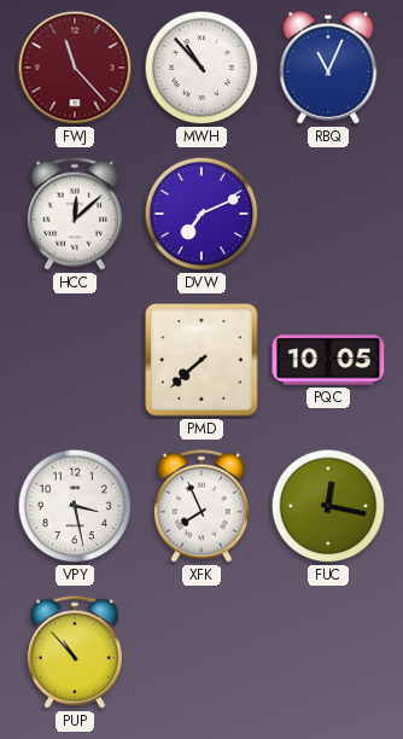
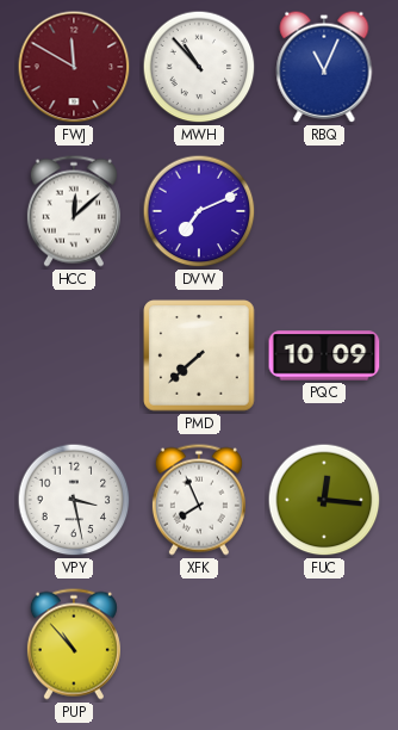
FWJ: 11:23 -> 11:50
PQC: 10:05 -> 10:09
FUC: 12:17 -> 12:16
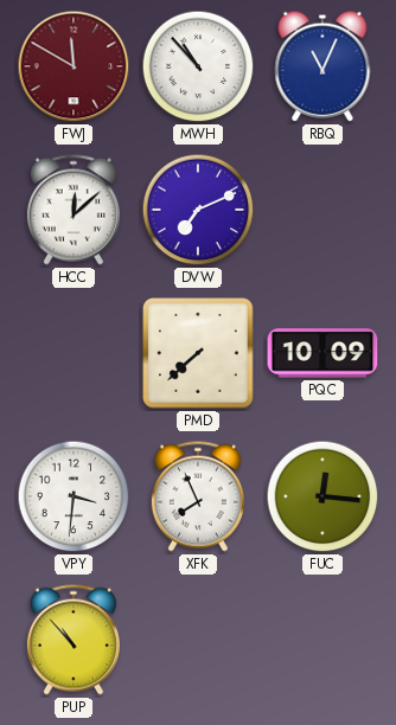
VPY: 3:28 -> 3:31
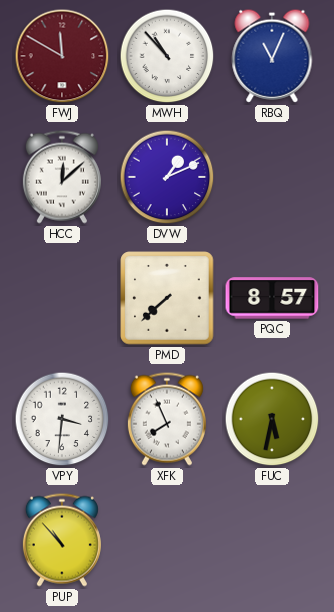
DVW: 7:11 -> 1:11
PQC: 10:09 -> 8:57
FUC: 12:16 -> 5:32
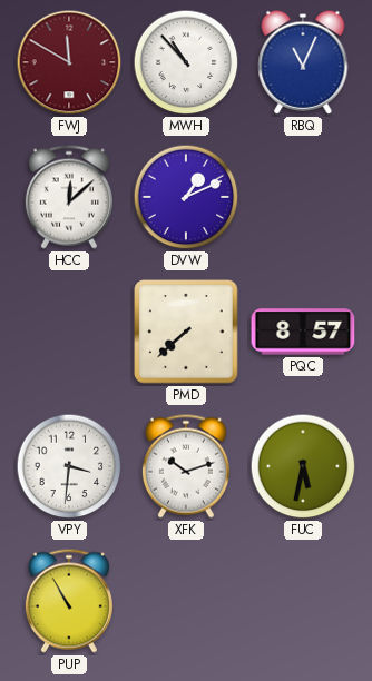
XFK: 7:56 -> 10:12
PUP: 10:53 -> 10:55
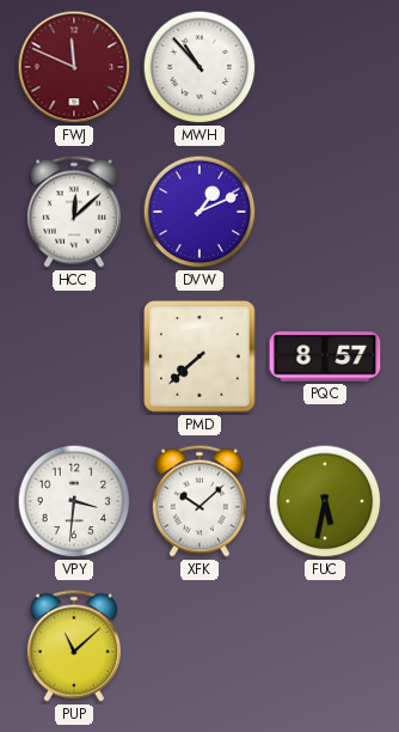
FWJ: 11:50 -> 11:49
RBQ: 11:04 -> none
XFK: 10:12 -> 10:08
PUP: 10:55 -> 11:08
